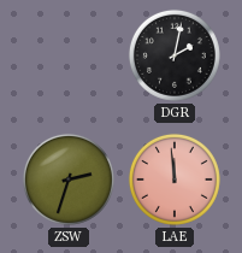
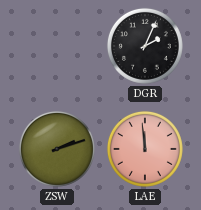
DGR: 2:02 -> 2:04
ZSW: 2:33 -> 2:12
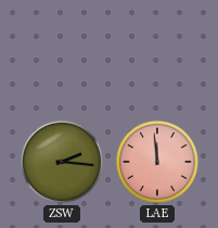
DGR: 2:04 -> none
ZSW: 2:12 -> 2:16
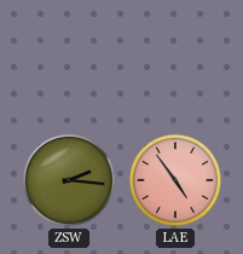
LAE: 11:59 -> 4:54
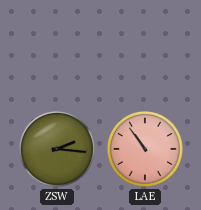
LAE: 4:54 -> 10:54
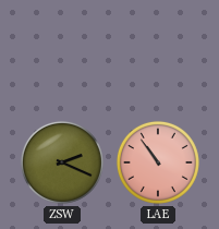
ZSW: 2:16 -> 2:19
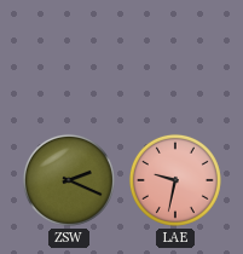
LAE: 10:54 -> 9:32
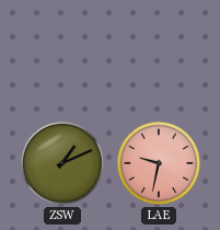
ZSW: 2:19 -> 1:11
